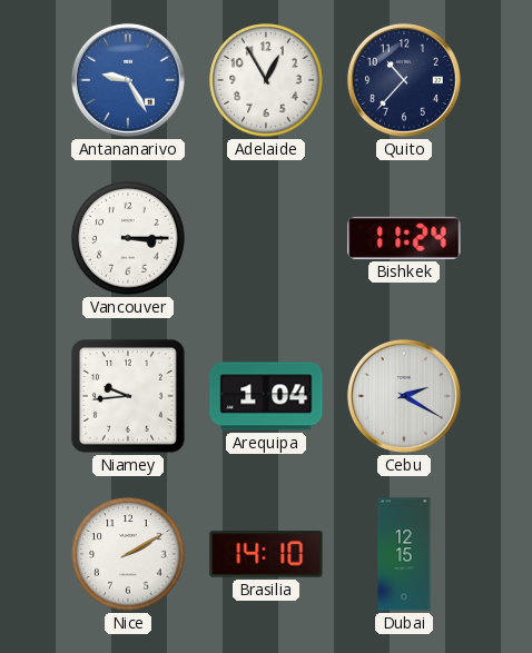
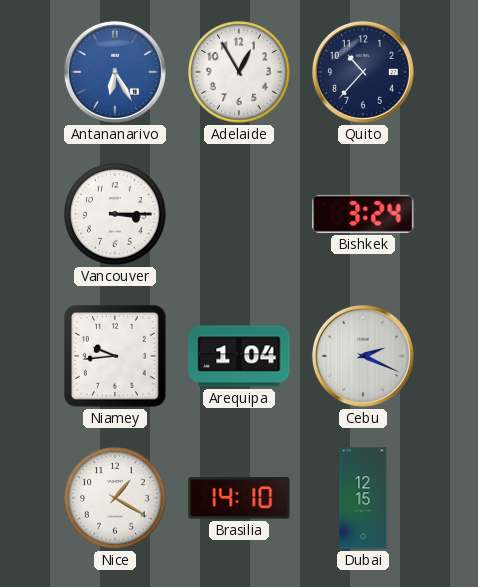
Antananarivo: 9:25 -> 6:25
Bishkek: 11:24 -> 3:24
Cebu: 2:20 -> 2:19
Nice: 2:10 -> 1:20
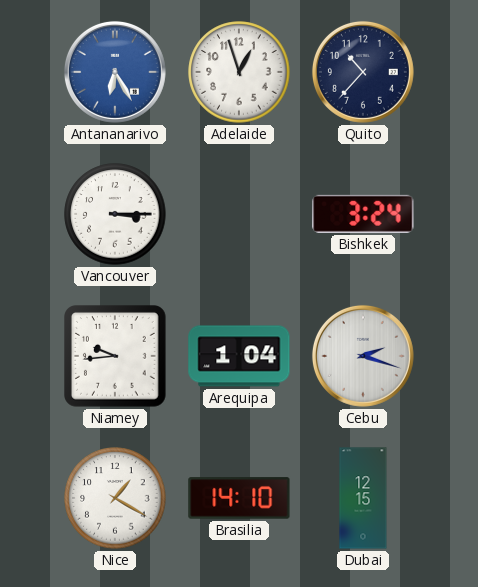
Adelaide: 12:55 -> 12:57
Cebu: 2:19 -> 2:18
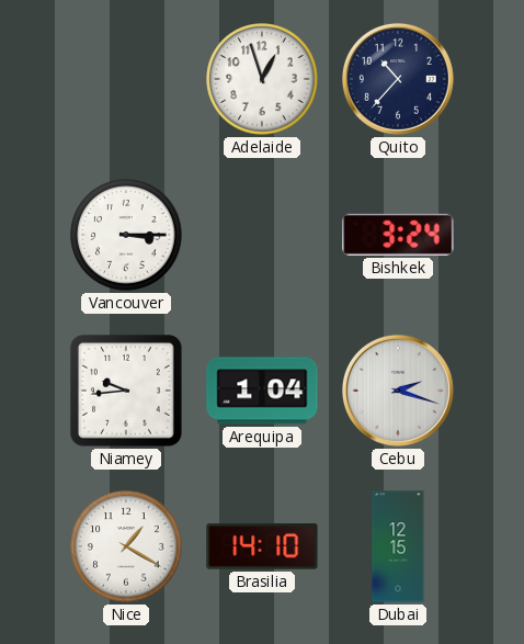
Antananarivo: 6:25 -> none
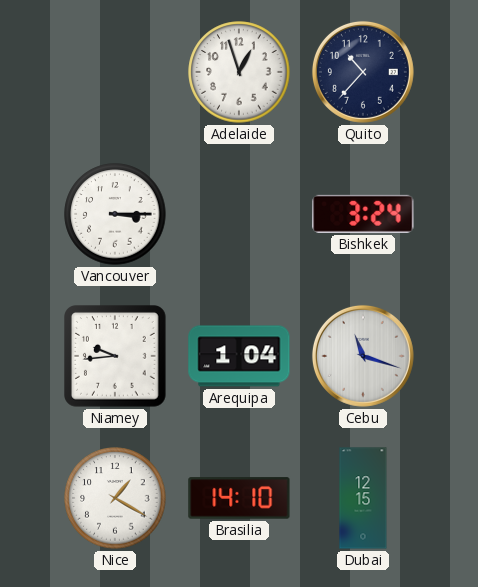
Cebu: 2:18 -> 11:18
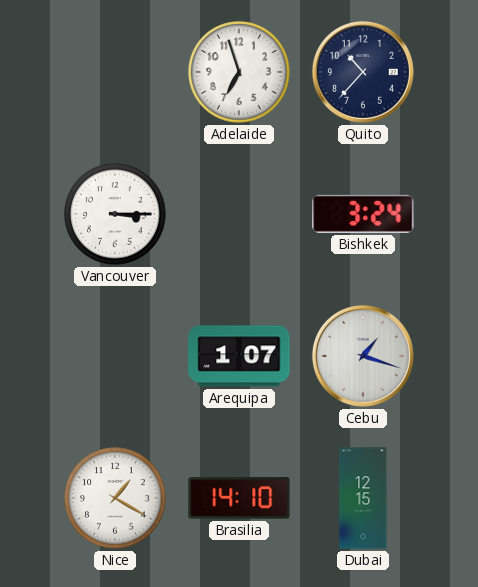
Adelaide: 12:57 -> 6:57
Niamey: 9:44 -> none
Arequipa: 1:04 -> 1:07
Cebu: 11:18 -> 1:18
